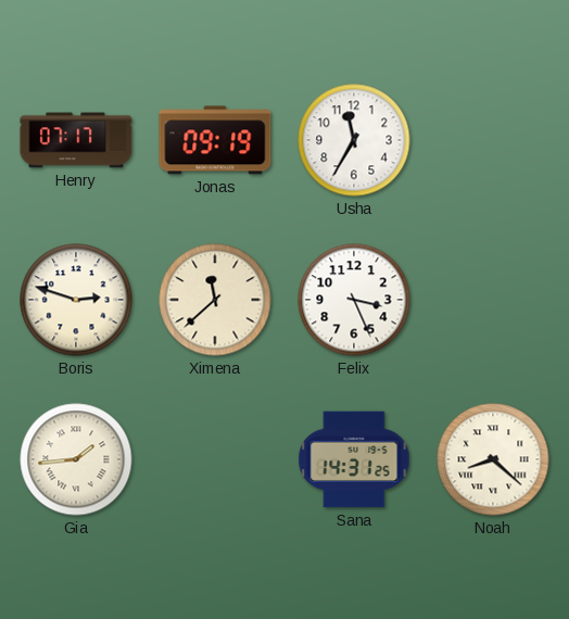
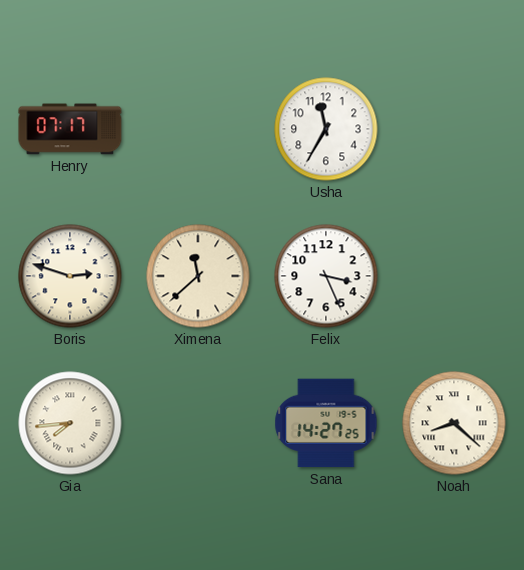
Jonas: 09:19 -> none
Gia: 1:44 -> 7:44
Sana: 14:31 -> 14:27
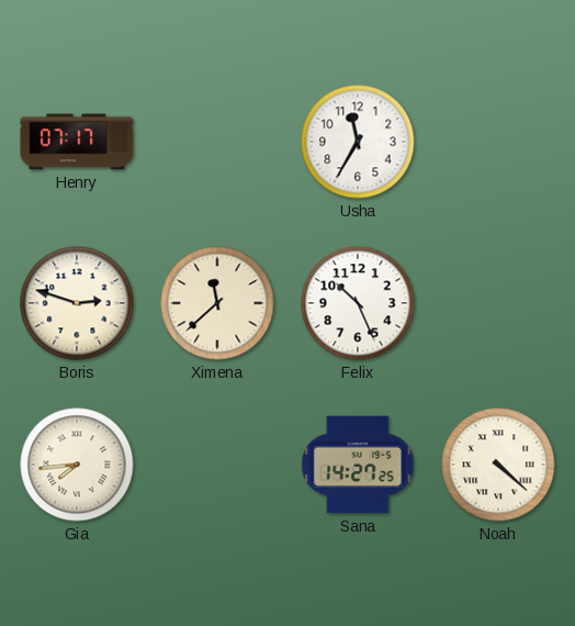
Felix: 3:26 -> 10:26
Noah: 8:22 -> 4:22
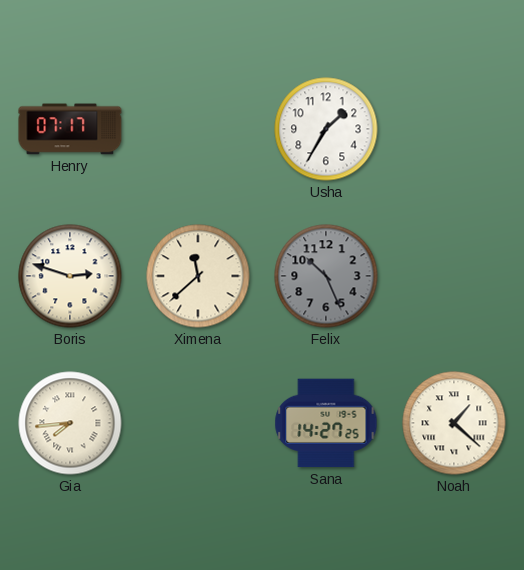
Usha: 11:35 -> 1:35
Felix dial: white -> grey
Noah: 4:22 -> 1:22
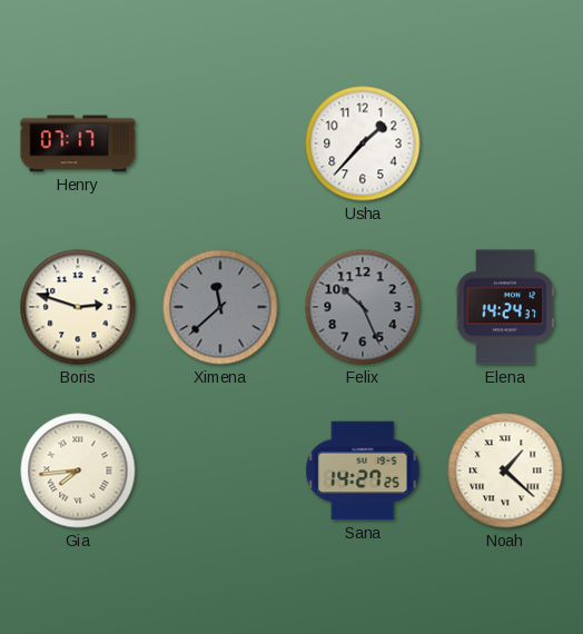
Usha: 1:35 -> 1:37
Ximena dial: cream -> grey
Elena: none -> 14:24
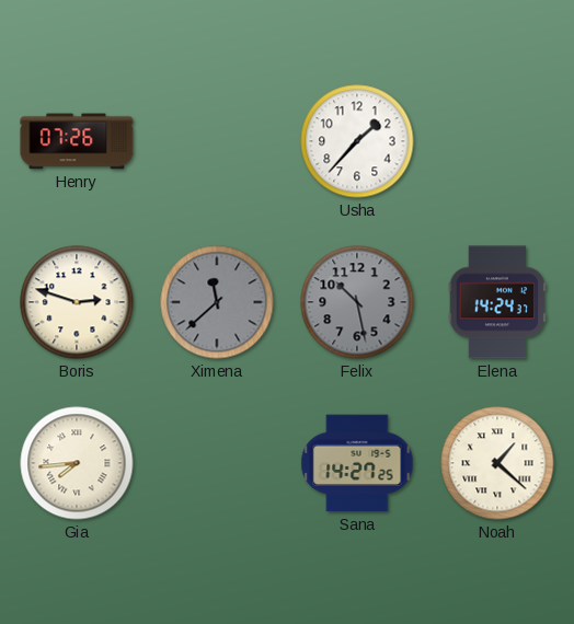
Henry: 07:17 -> 07:26
Felix: 10:26 -> 10:28
